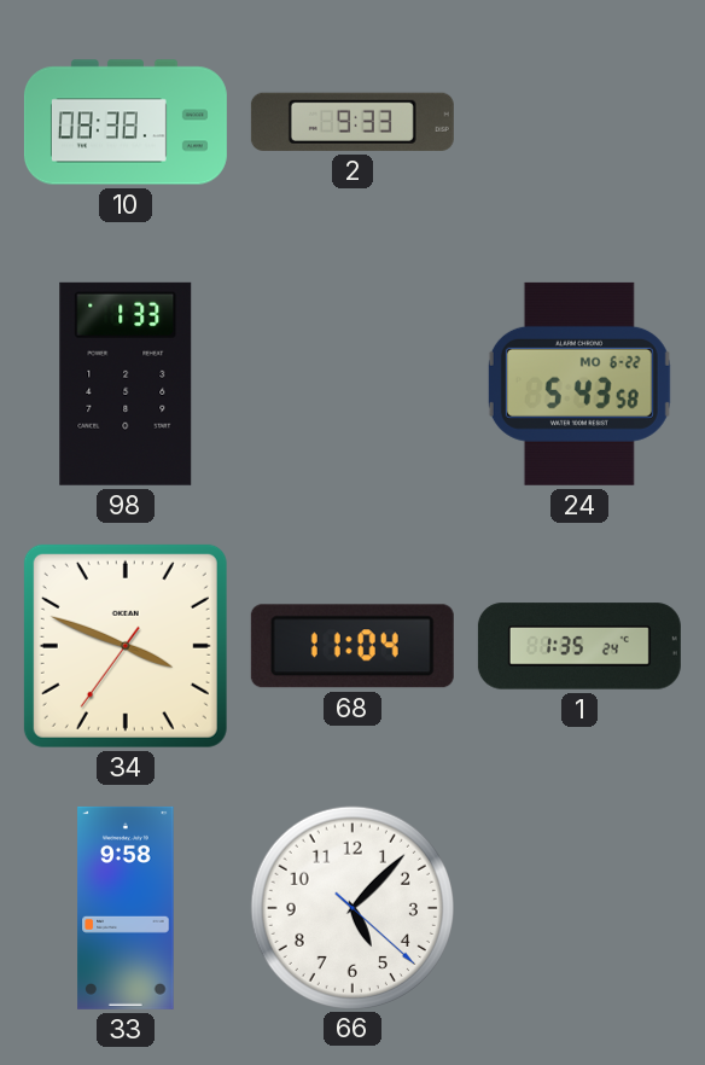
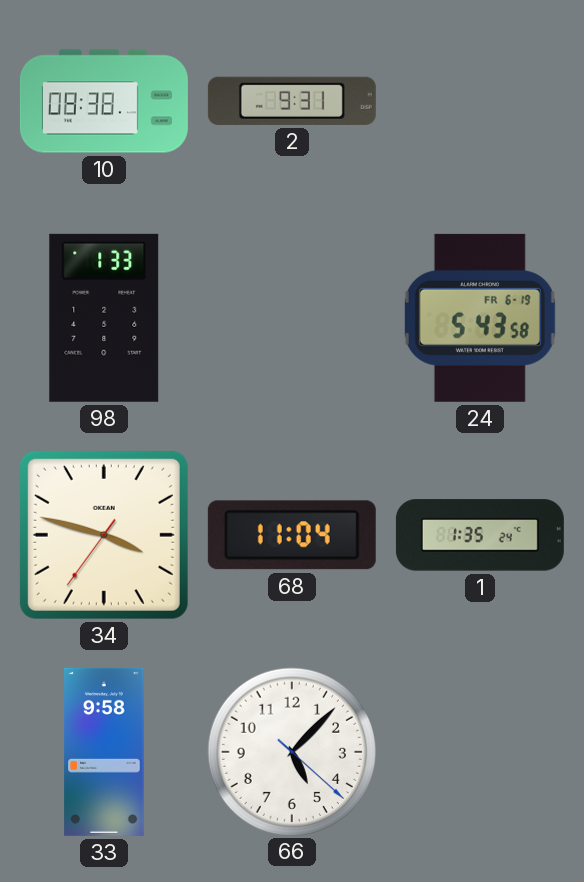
2: 9:33 -> 9:31
24 date: MO 6-22 -> FR 6-19
34: 3:48 -> 3:47
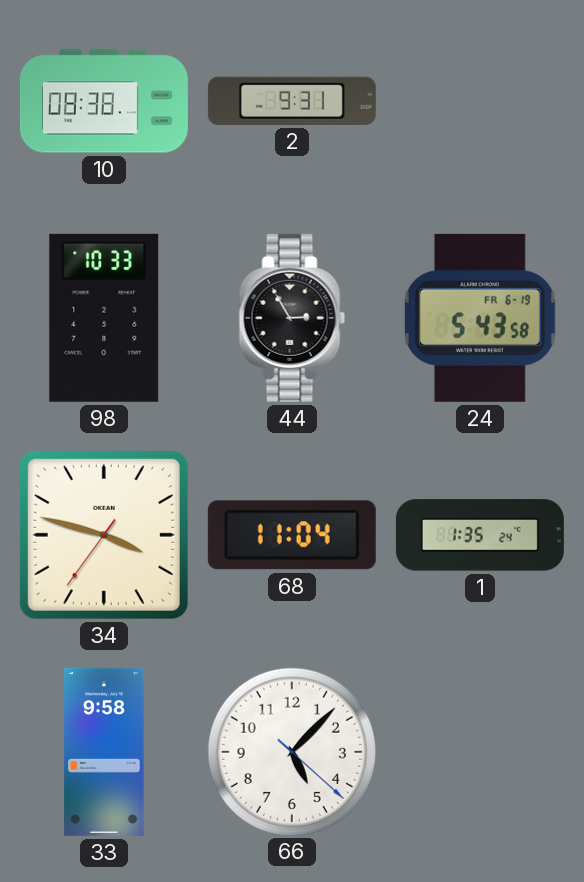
98: 1:33 -> 10:33
44: none -> 2:55
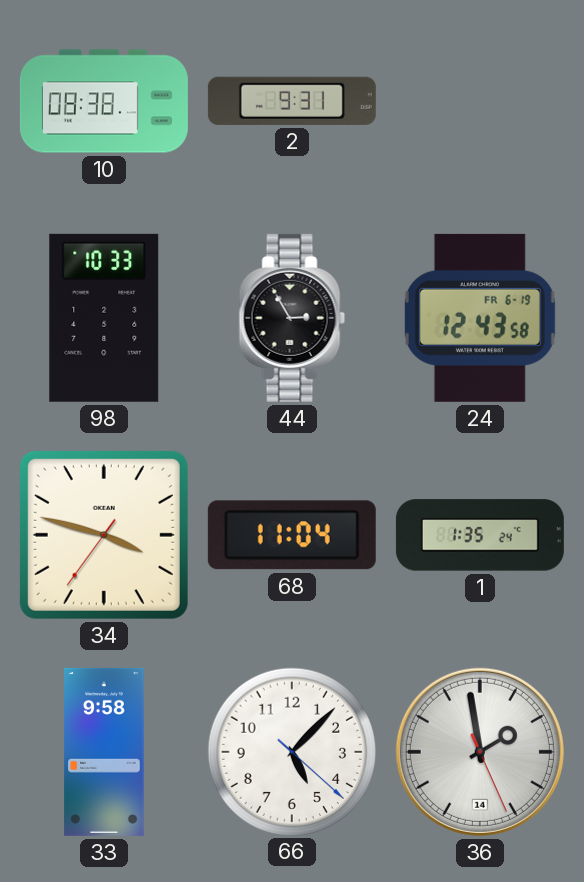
24: 5:43 -> 12:43
36: none -> 1:58
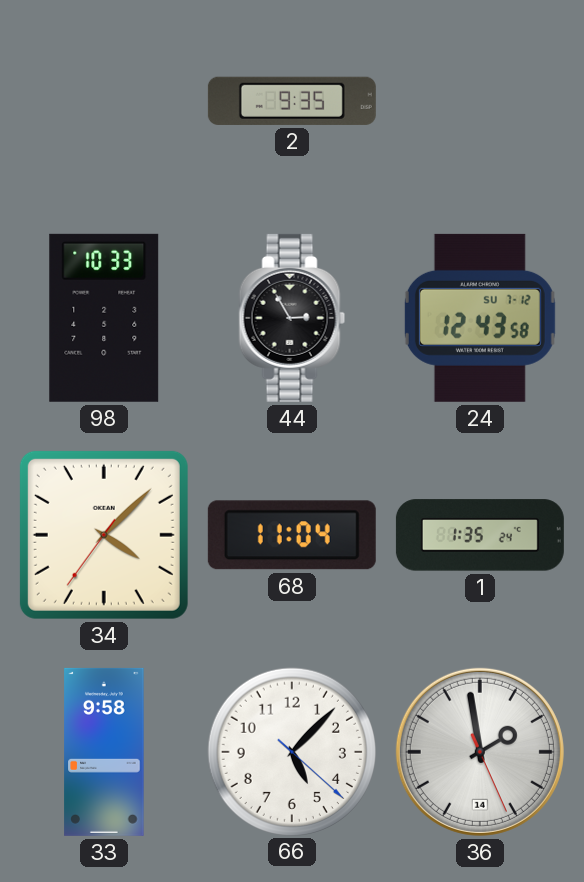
10: 08:38 -> none
2: 9:31 -> 9:35
24 date: FR 6-19 -> SU 7-12
34: 3:47 -> 4:07
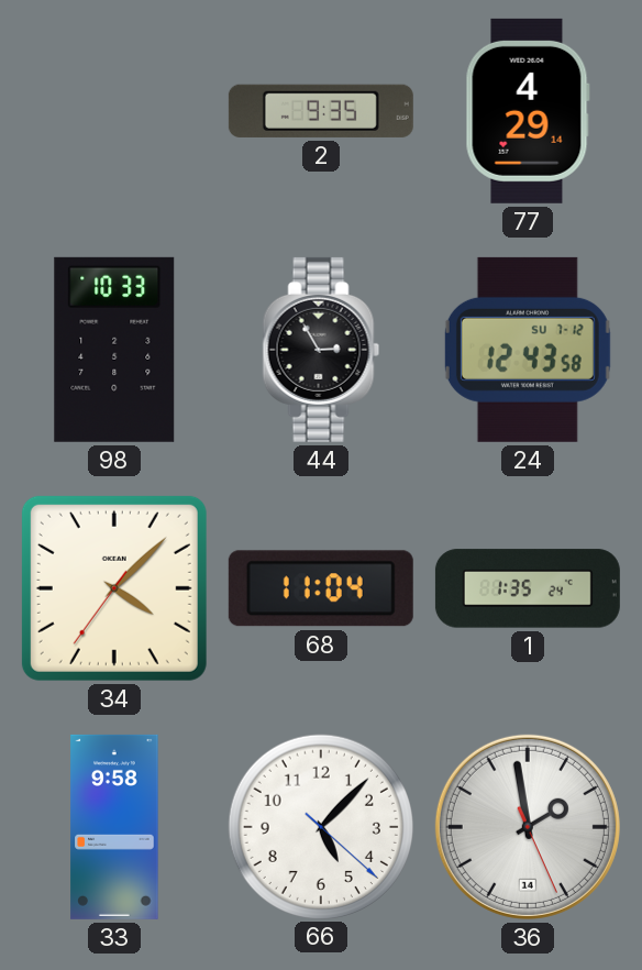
77: none -> 4:29
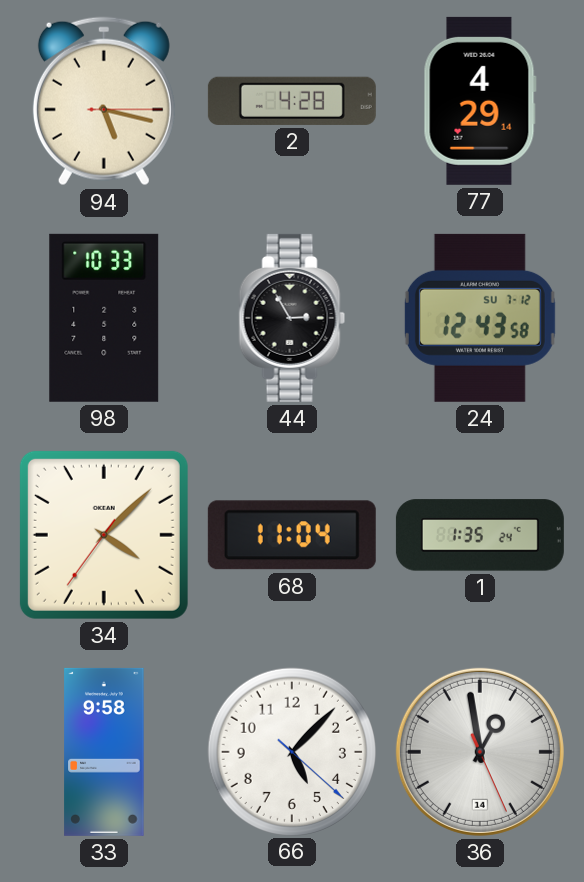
94: none -> 5:17
2: 9:35 -> 4:28
36: 1:58 -> 12:58
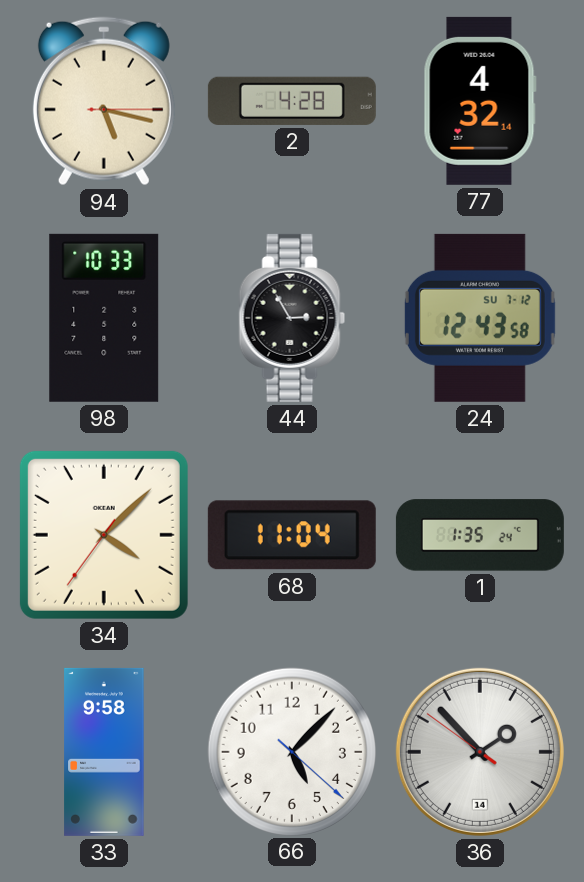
77: 4:29 -> 4:32
36: 12:58 -> 1:52
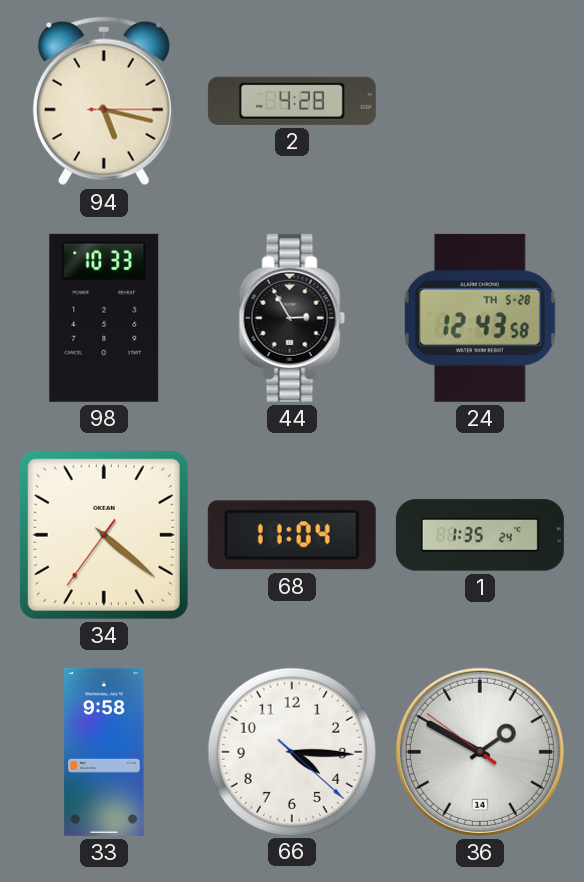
77: 4:32 -> none
24 date: SU 7-12 -> TH 5-28
34: 4:07 -> 4:21
66: 5:07 -> 4:15
36: 1:52 -> 1:49
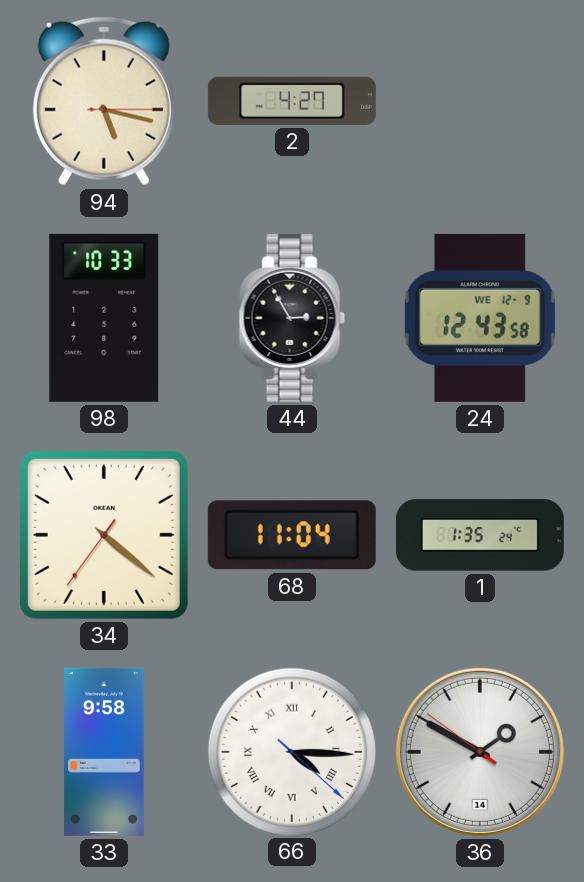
2: 4:28 -> 4:27
24 date: TH 5-28 -> WE 12-9
66 numerals: Arabic -> Roman
